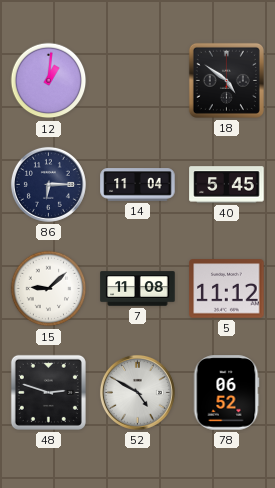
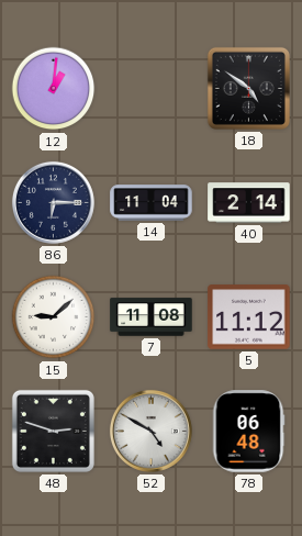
40: 5:45 -> 2:14
78: 06:52 -> 06:48
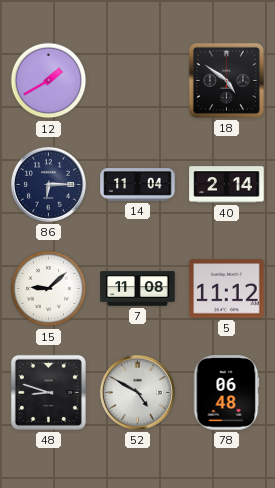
12: 1:01 -> 1:40
48: 2:48 -> 8:48
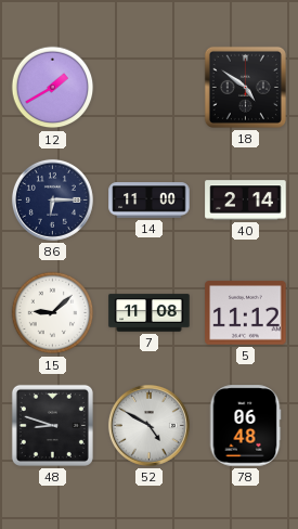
14: 11:04 -> 11:00
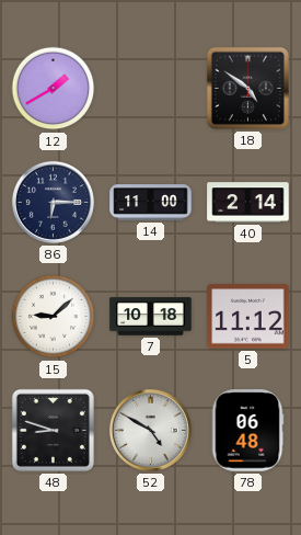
7: 11:08 -> 10:18
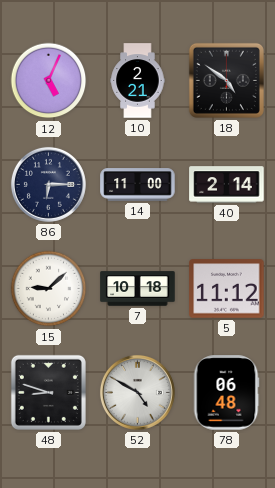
12: 1:40 -> 5:04
10: none -> 2:21
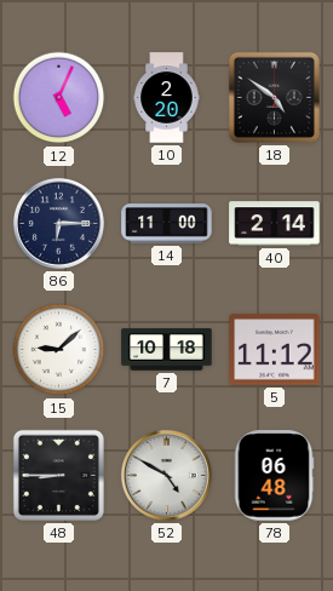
10: 2:21 -> 2:20
48: 8:48 -> 8:45
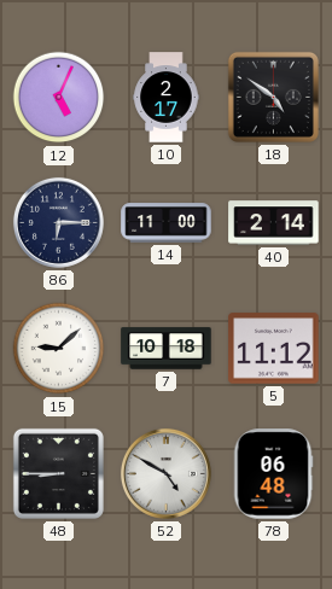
10: 2:20 -> 2:17
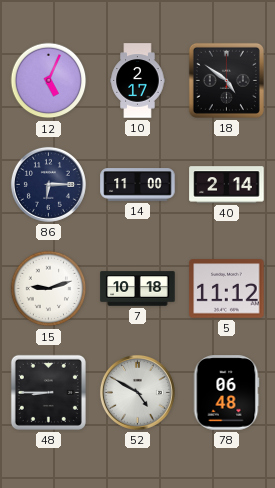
15: 9:08 -> 9:12
